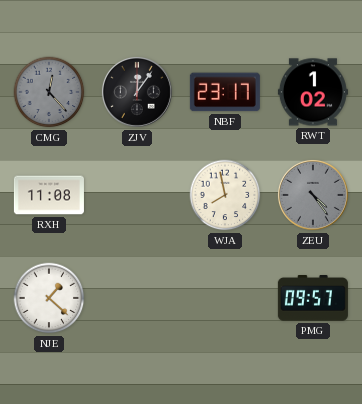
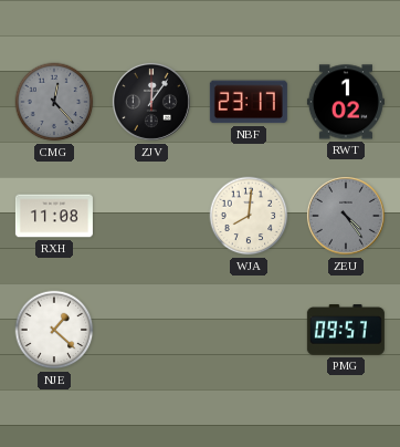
WJA: 7:58 -> 8:01
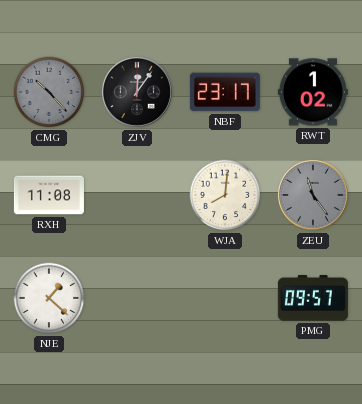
CMG: 12:23 -> 10:23
ZEU: 4:24 -> 11:24
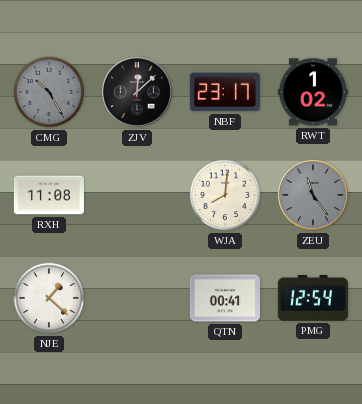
CMG: 10:23 -> 10:25
ZJV: 12:06 -> 12:08
QTN: none -> 00:41
PMG: 09:57 -> 12:54
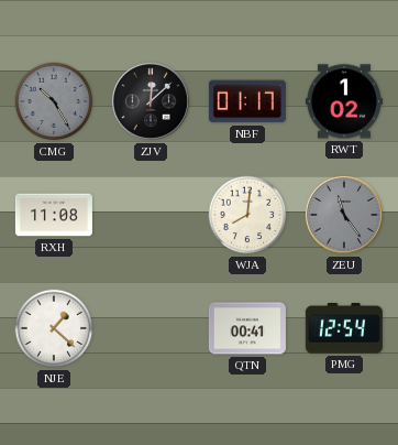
NBF: 23:17 -> 01:17
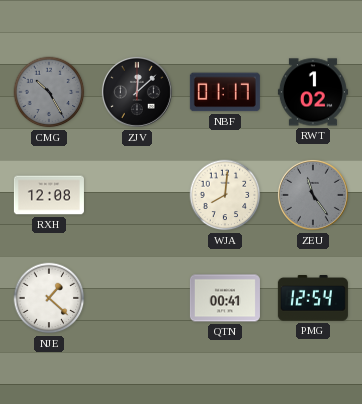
RXH: 11:08 -> 12:08
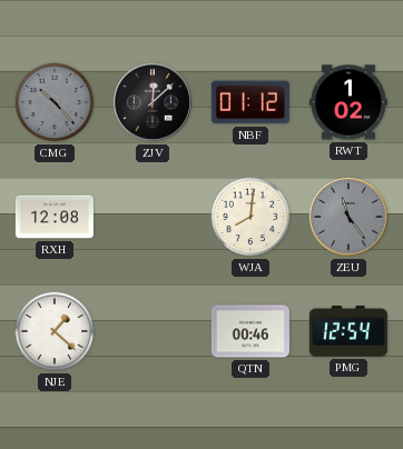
CMG: 10:25 -> 10:23
NBF: 01:17 -> 01:12
QTN: 00:41 -> 00:46
